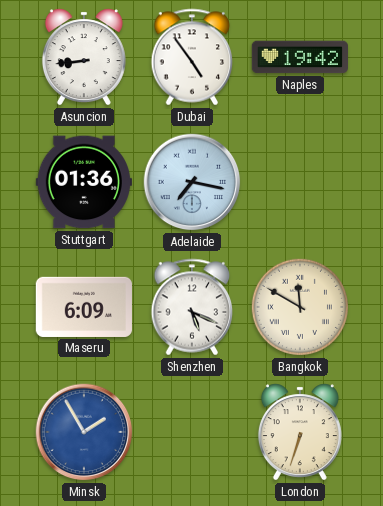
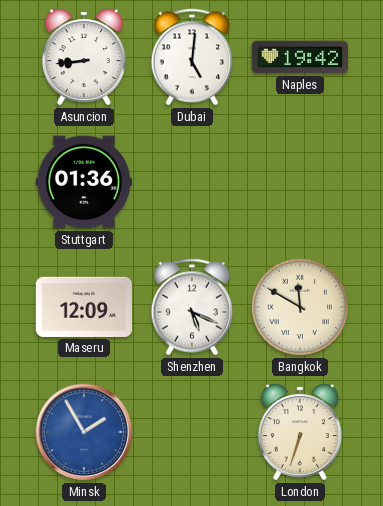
Dubai: 4:54 -> 5:01
Adelaide: 7:17 -> none
Maseru: 6:09 -> 12:09
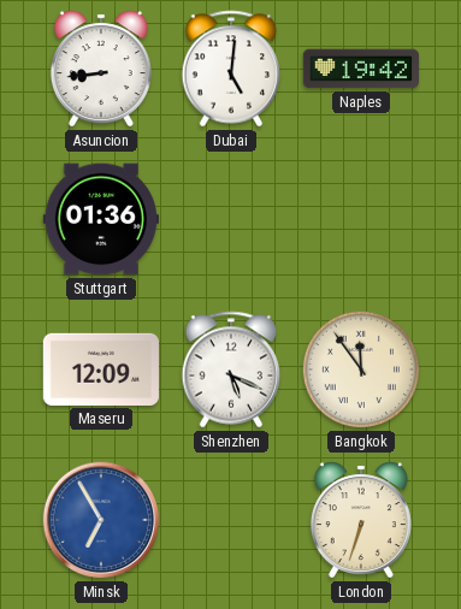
Bangkok: 11:50 -> 11:54
Minsk: 1:55 -> 6:55
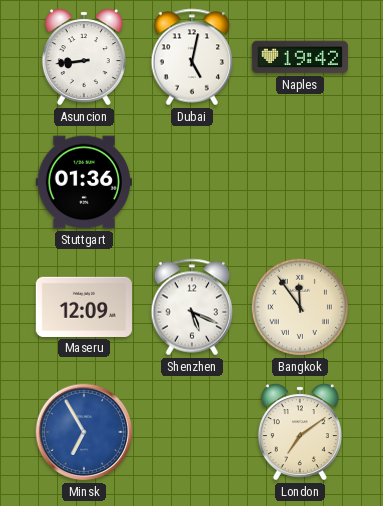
Dubai: 5:01 -> 5:02
London: 6:33 -> 7:09
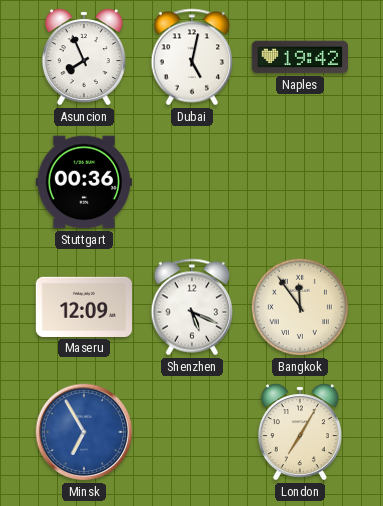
Asuncion: 8:44 -> 7:56
Stuttgart: 01:36 -> 00:36
London: 7:09 -> 7:05
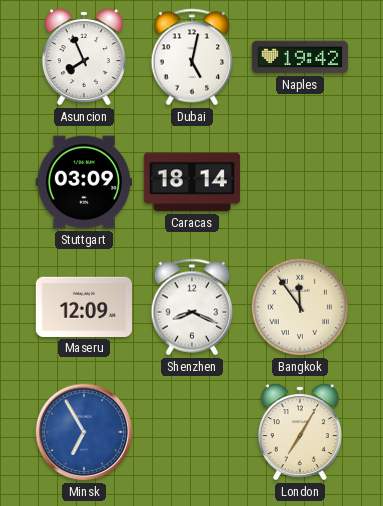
Stuttgart: 00:36 -> 03:09
Caracas: none -> 18:14
Shenzhen: 5:19 -> 8:19
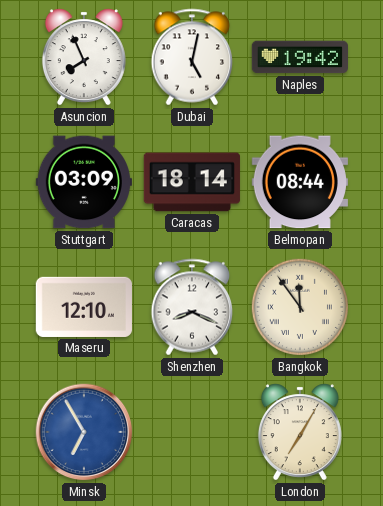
Belmopan: none -> 08:44
Maseru: 12:09 -> 12:10
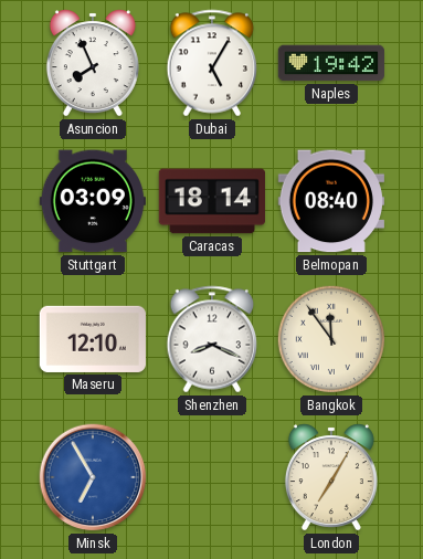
Dubai: 5:02 -> 5:05
Belmopan: 08:44 -> 08:40
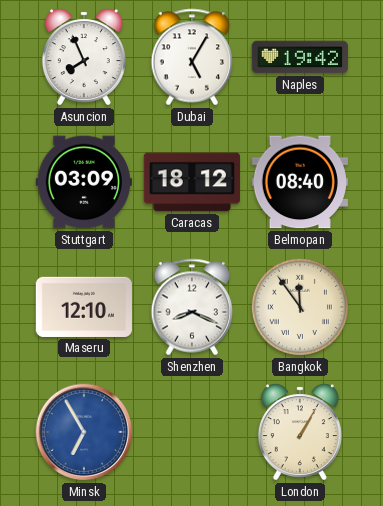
Caracas: 18:14 -> 18:12
London: 7:05 -> 1:05
